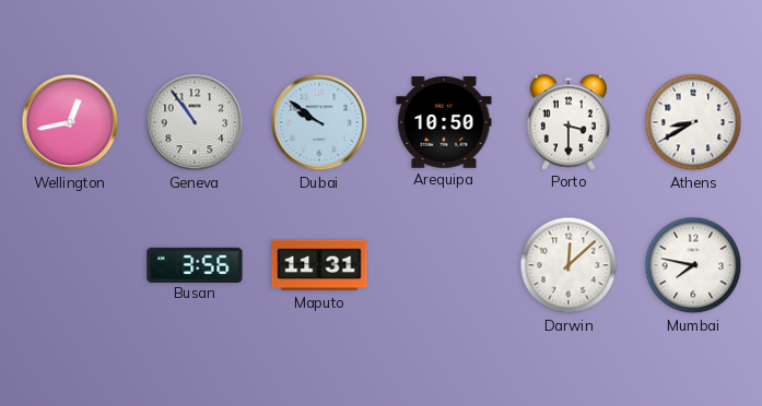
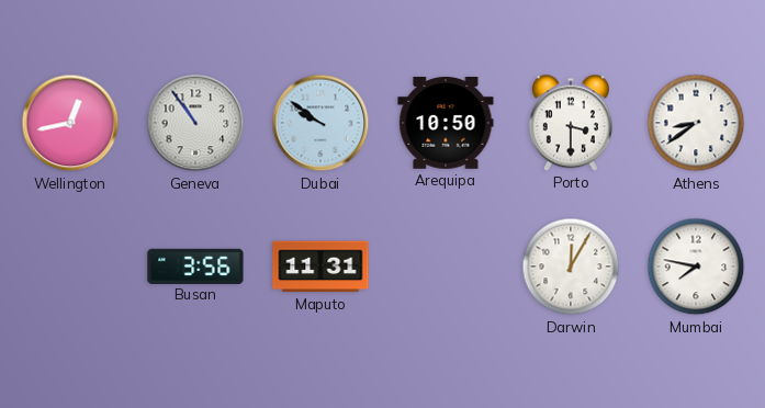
Athens: 8:40 -> 8:39
Darwin: 12:08 -> 12:05
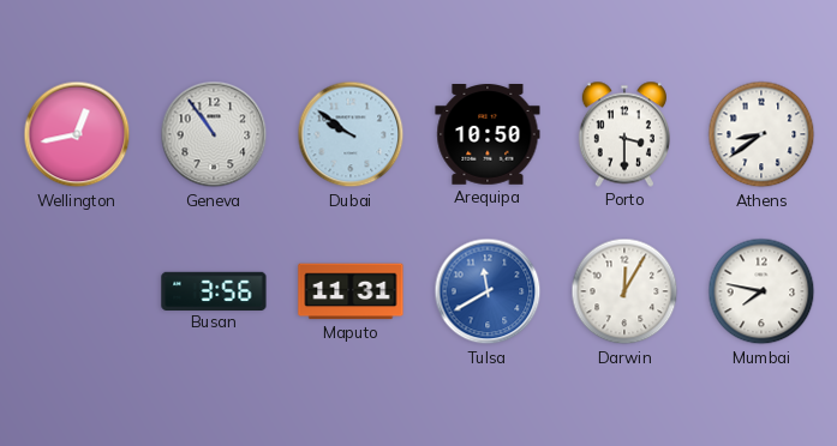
Tulsa: none -> 11:40
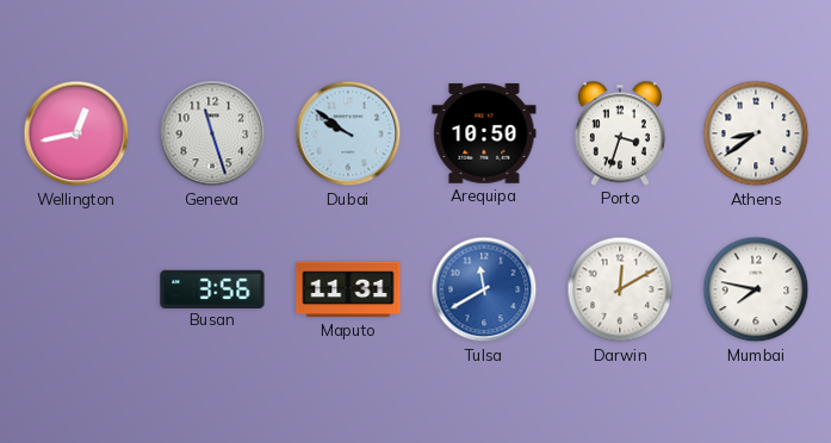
Geneva: 10:54 -> 11:27
Porto: 3:30 -> 3:33
Darwin: 12:05 -> 12:10
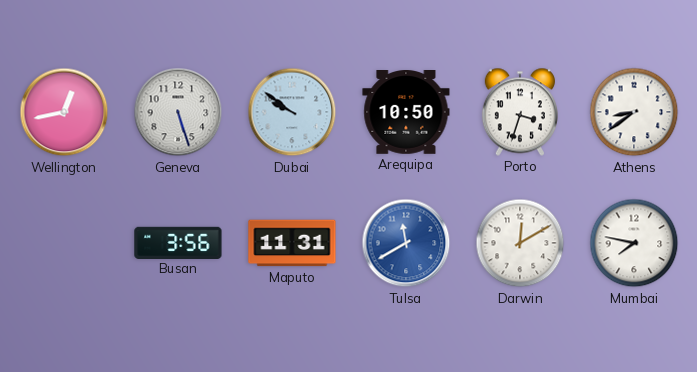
Geneva: 11:27 -> 5:27
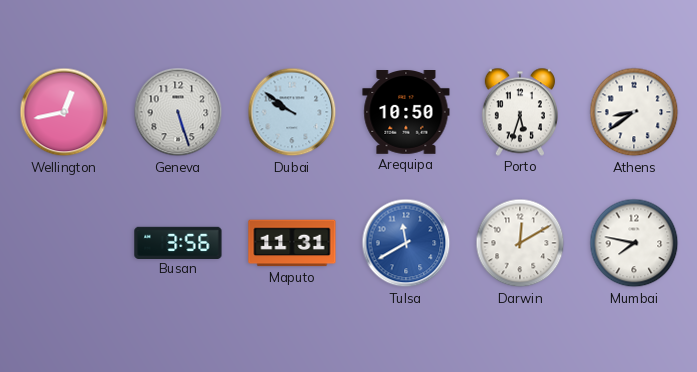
Porto: 3:33 -> 5:33
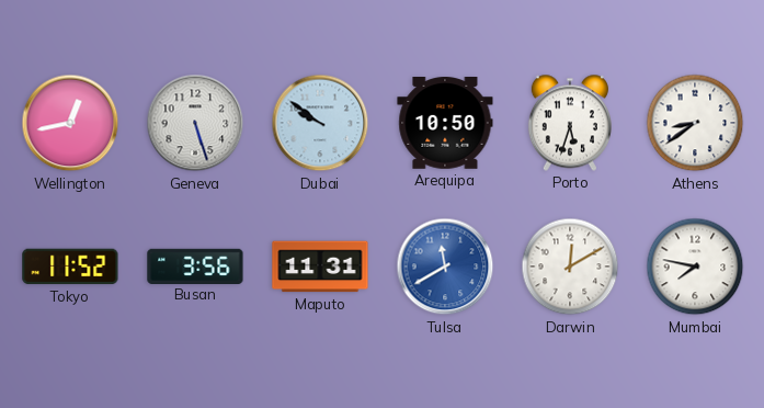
Tokyo: none -> 11:52
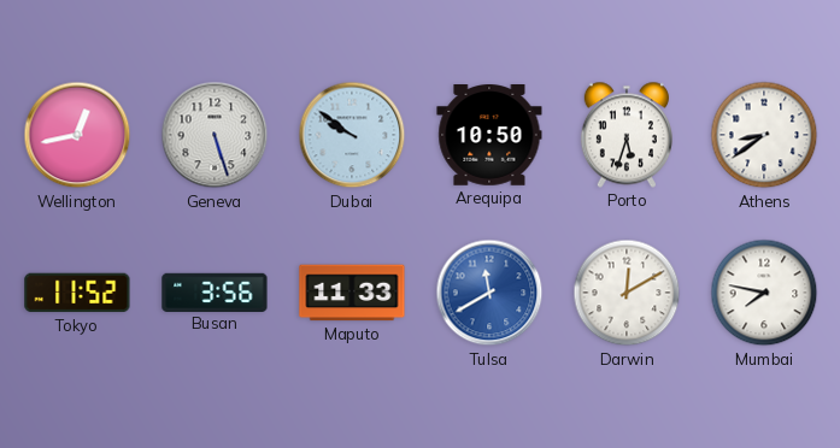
Maputo: 11:31 -> 11:33
